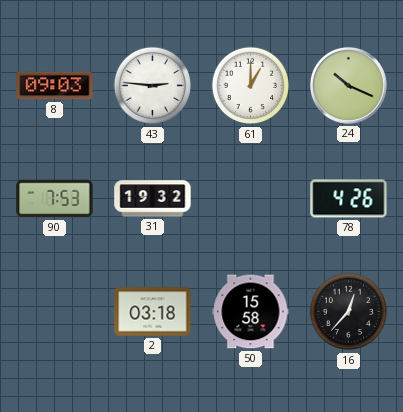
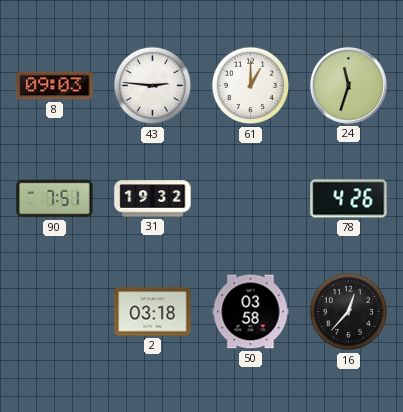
24: 10:19 -> 11:33
90: 7:53 -> 7:51
50: 15:58 -> 03:58
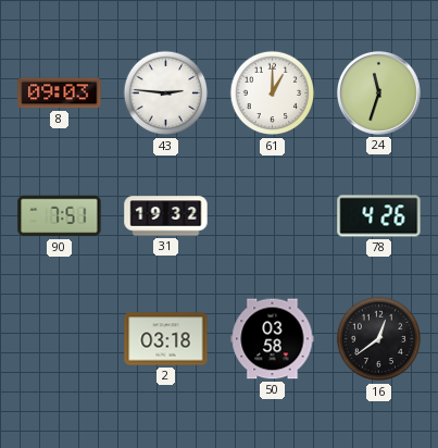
16: 12:37 -> 12:39
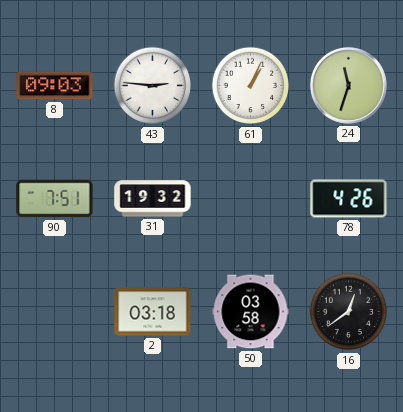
61: 1:00 -> 1:04
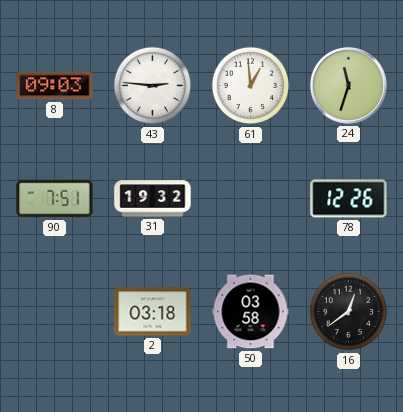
61: 1:04 -> 12:59
78: 4:26 -> 12:26
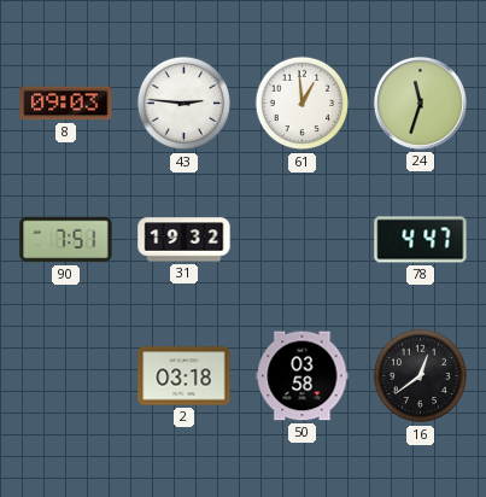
78: 12:26 -> 4:47
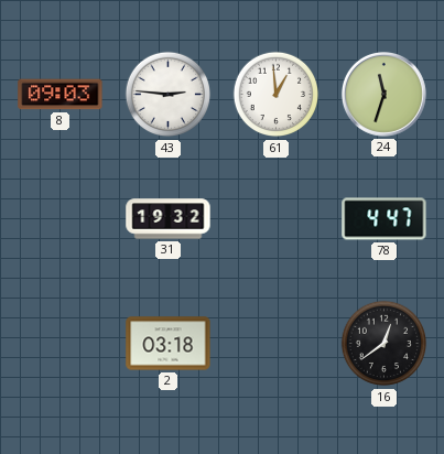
90: 7:51 -> none
50: 03:58 -> none
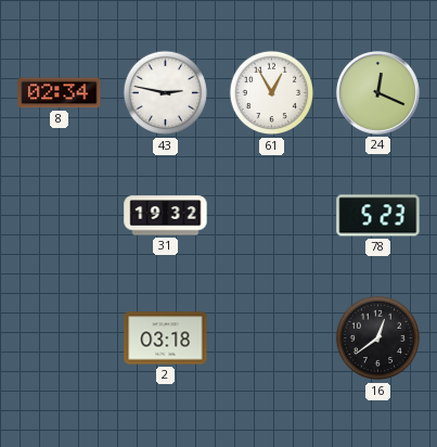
8: 09:03 -> 02:34
43: 2:46 -> 2:47
61: 12:59 -> 12:55
24: 11:33 -> 12:19
78: 4:47 -> 5:23
